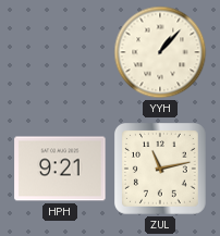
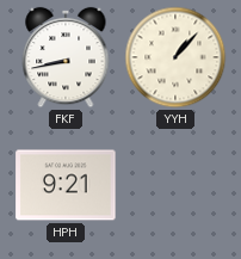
FKF: none -> 8:43
ZUL: 11:13 -> none
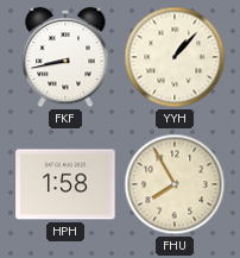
HPH: 9:21 -> 1:58
FHU: none -> 7:55
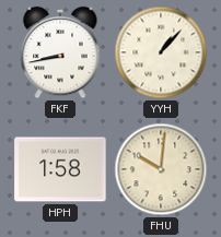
FHU: 7:55 -> 10:01
